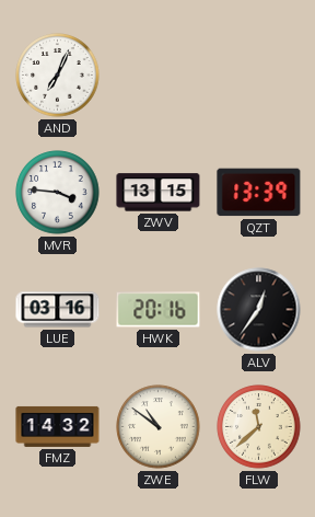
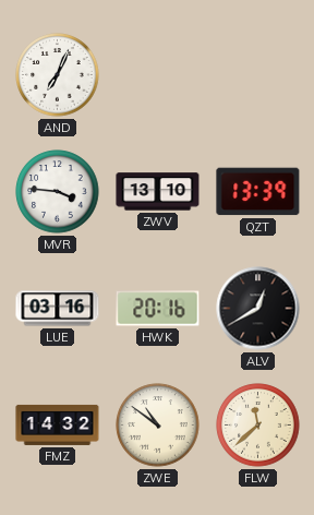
ZWV: 13:15 -> 13:10
ALV: 12:36 -> 12:40
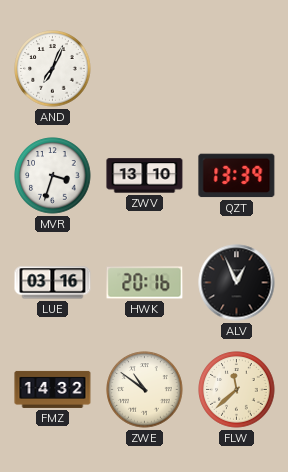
MVR: 3:46 -> 3:33
ALV: 12:40 -> 12:56
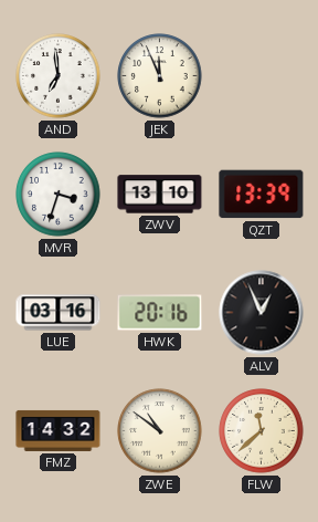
AND: 7:04 -> 6:59
JEK: none -> 11:56
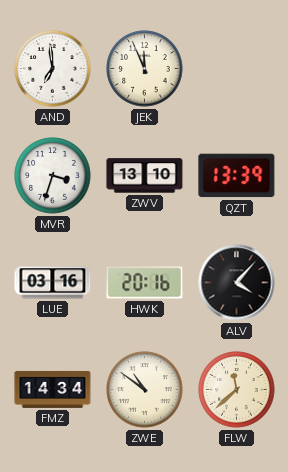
ALV: 12:56 -> 4:07
FMZ: 14:32 -> 14:34
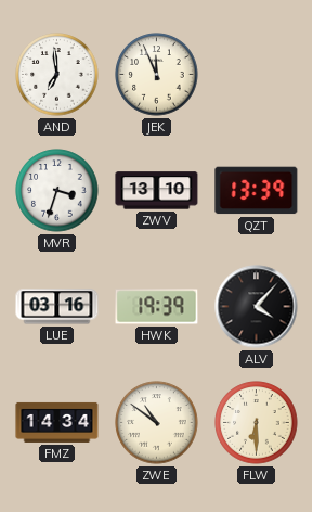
HWK: 20:16 -> 19:39
FLW: 11:38 -> 6:30
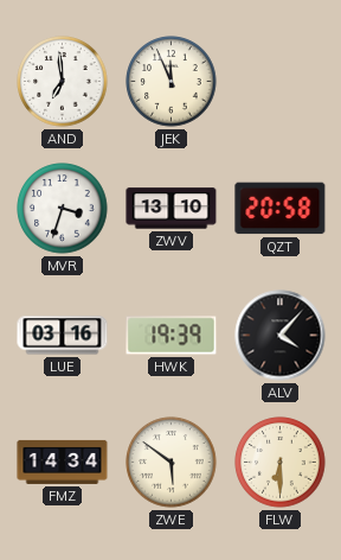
QZT: 13:39 -> 20:58
ZWE: 10:51 -> 5:51
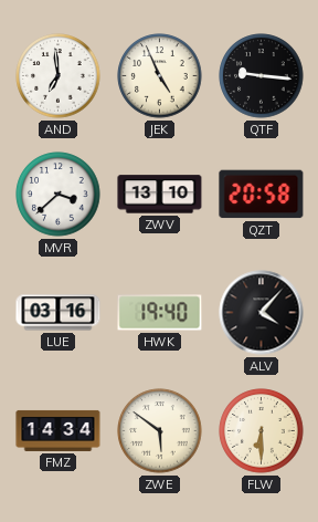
JEK: 11:56 -> 4:56
QTF: none -> 9:16
MVR: 3:33 -> 3:38
HWK: 19:39 -> 19:40
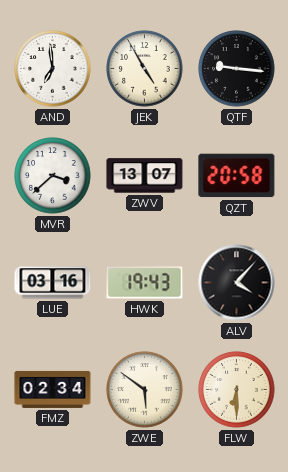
JEK: 4:56 -> 4:55
ZWV: 13:10 -> 13:07
HWK: 19:40 -> 19:43
FMZ: 14:34 -> 02:34
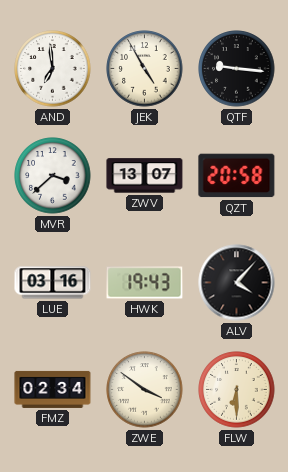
ZWE: 5:51 -> 3:51
